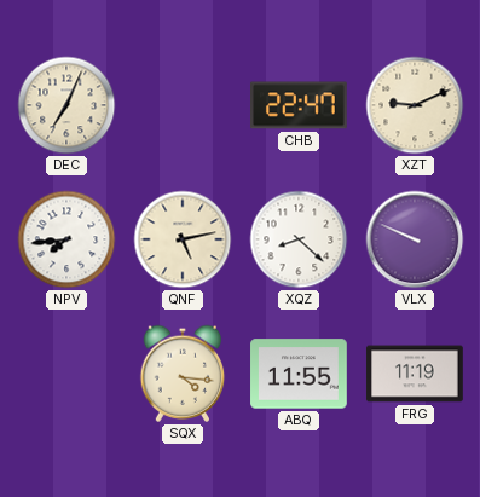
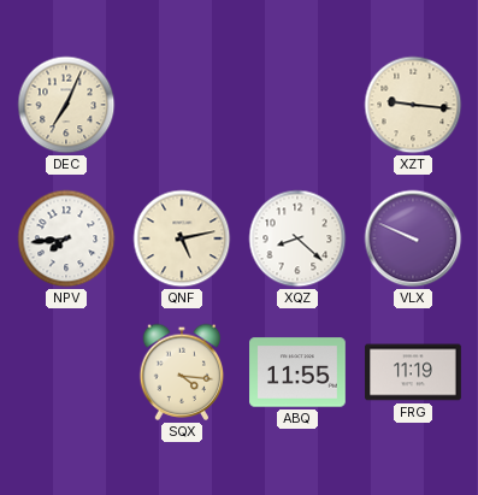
CHB: 22:47 -> none
XZT: 9:11 -> 9:16
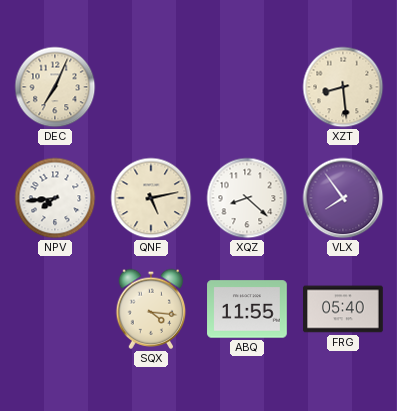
XZT: 9:16 -> 8:29
VLX: 9:49 -> 7:54
FRG: 11:19 -> 05:40
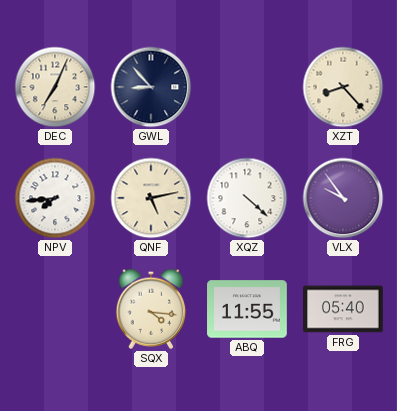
GWL: none -> 8:53
XZT: 8:29 -> 8:23
XQZ: 8:22 -> 4:22
VLX: 7:54 -> 9:54
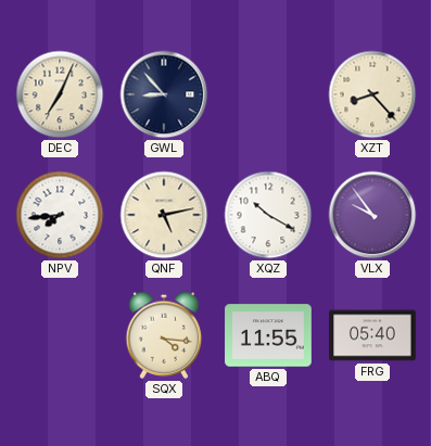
XQZ: 4:22 -> 10:20
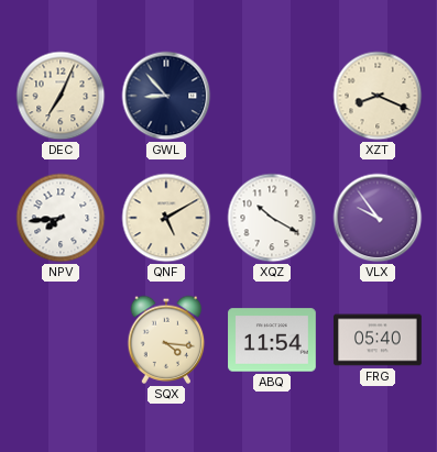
XZT: 8:23 -> 8:19
QNF: 5:13 -> 5:10
ABQ: 11:55 -> 11:54
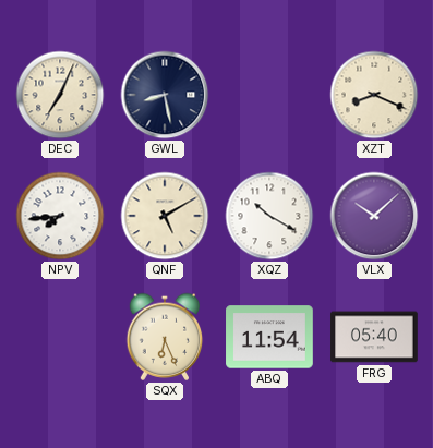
GWL: 8:53 -> 8:28
VLX: 9:54 -> 10:08
SQX: 4:16 -> 6:26
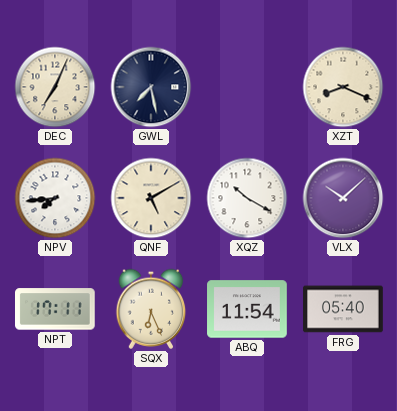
GWL: 8:28 -> 7:28
NPT: none -> 17:11
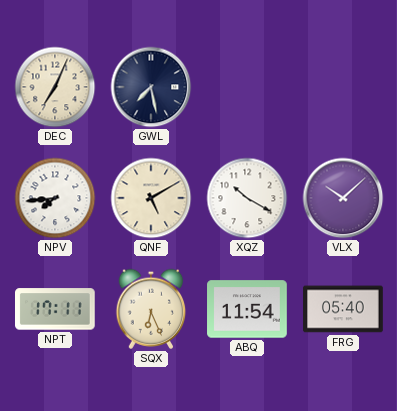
XZT: 8:19 -> none
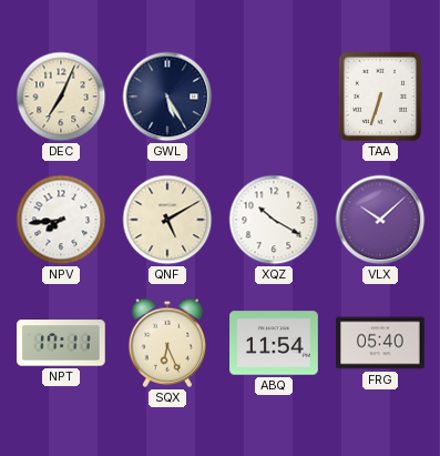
GWL: 7:28 -> 5:25
TAA: none -> 6:33
